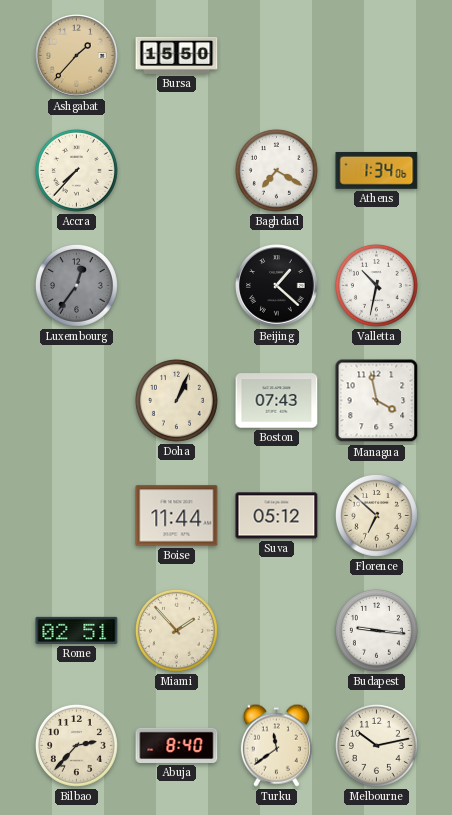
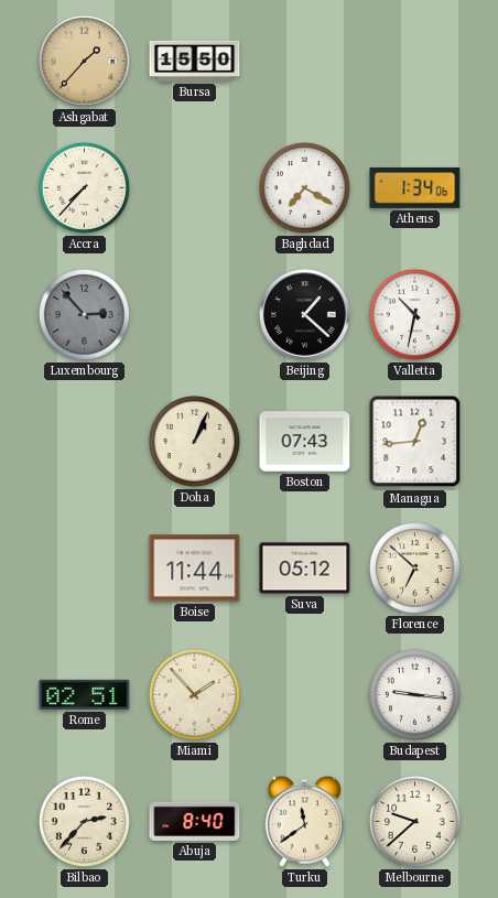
Luxembourg: 12:36 -> 2:53
Managua: 3:58 -> 12:44
Melbourne: 10:13 -> 9:38
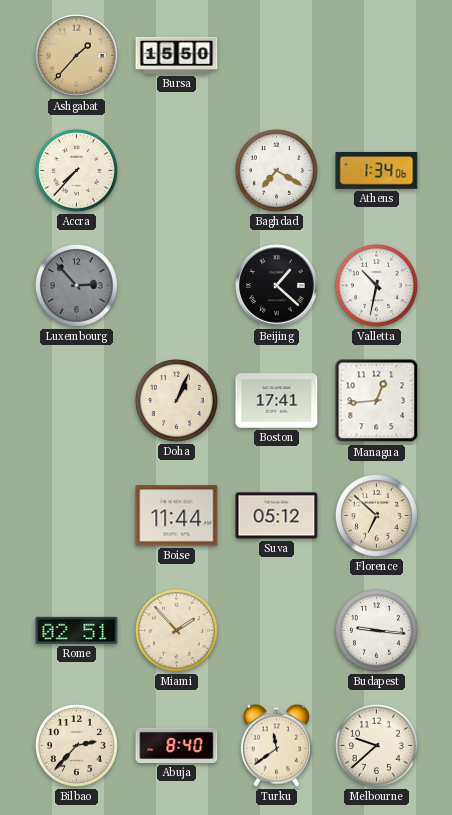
Boston: 07:43 -> 17:41
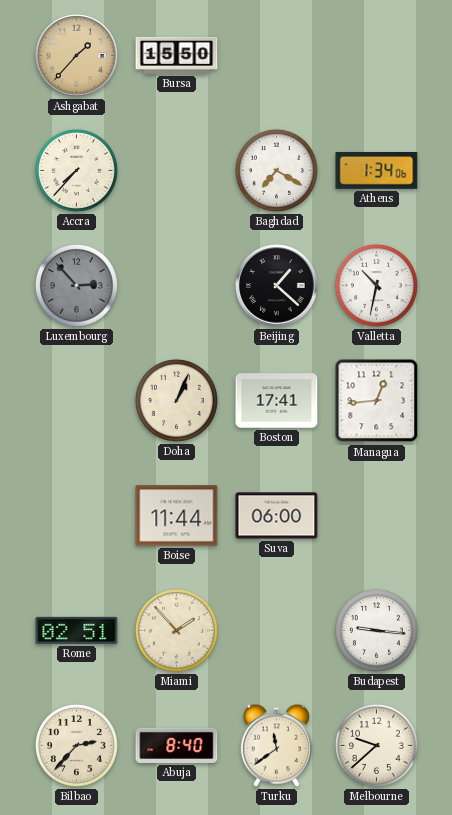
Suva: 05:12 -> 06:00
Florence: 6:52 -> none
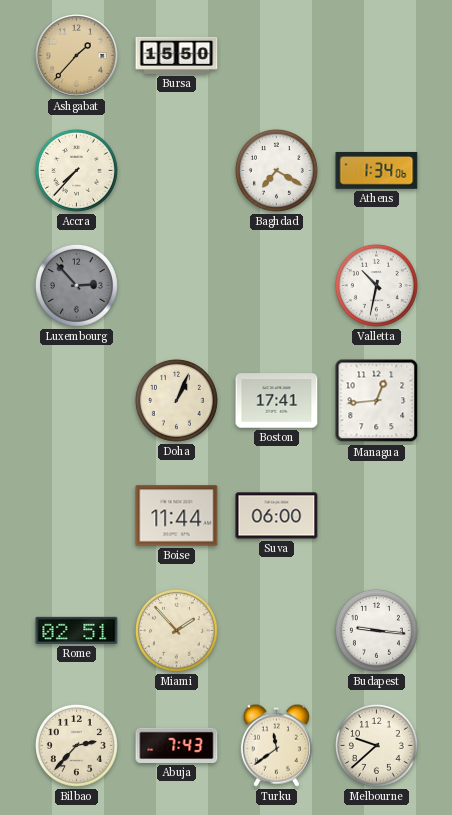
Beijing: 1:22 -> none
Abuja: 8:40 -> 7:43
